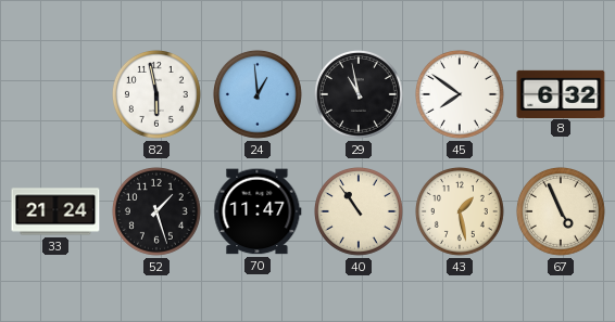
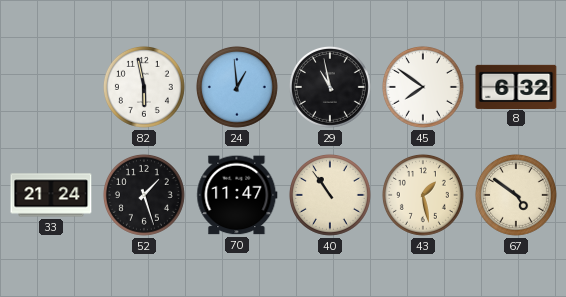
67: 4:56 -> 4:51
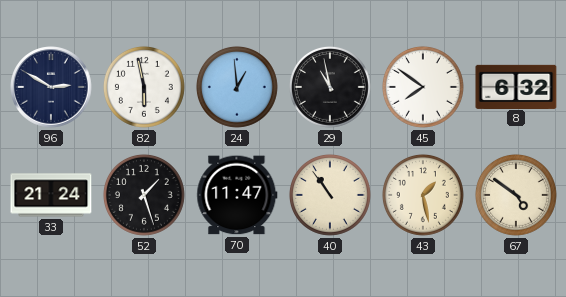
96: none -> 2:50
